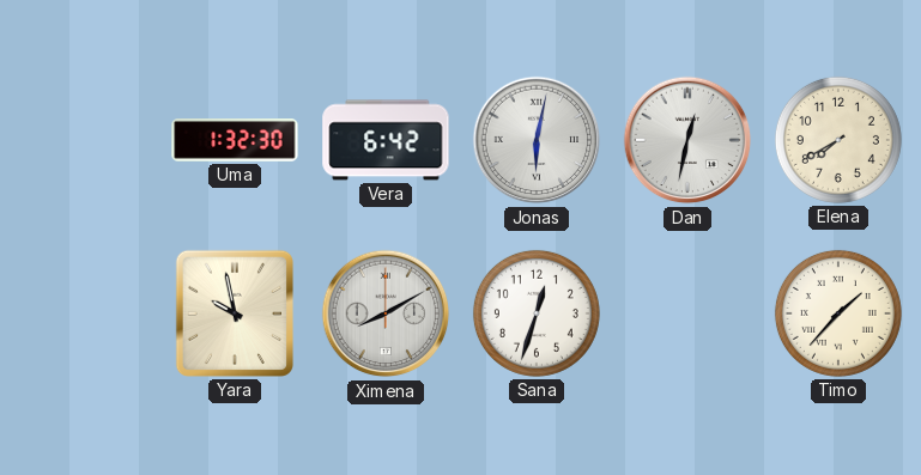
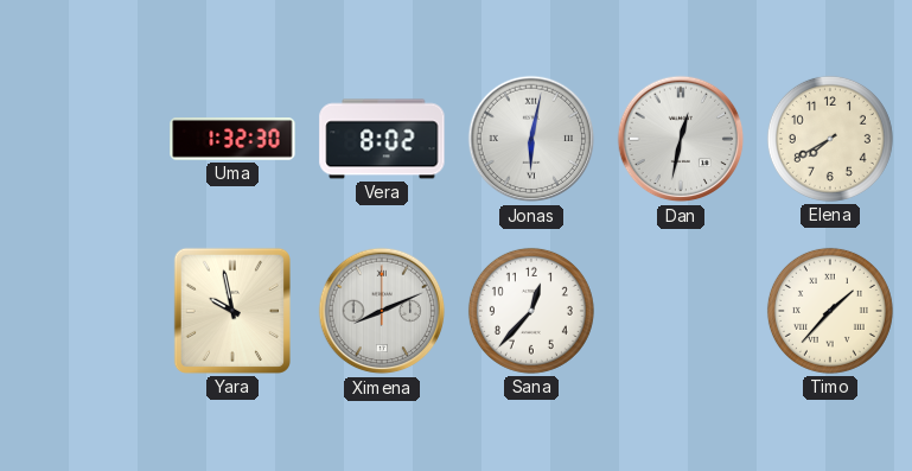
Vera: 6:42 -> 8:02
Ximena: 8:10 -> 8:11
Sana: 12:33 -> 12:37
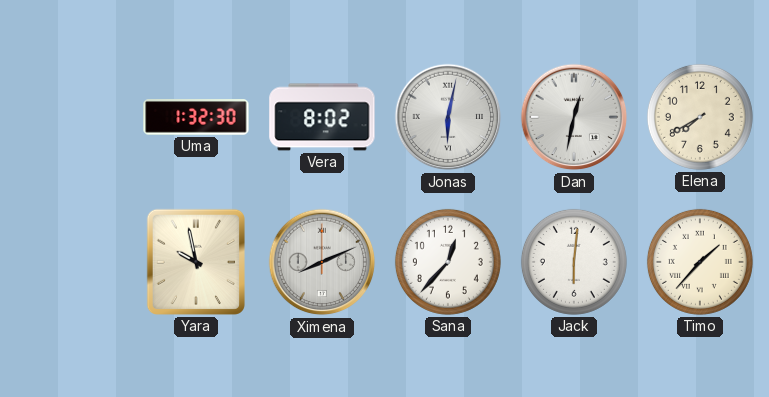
Jack: none -> 6:01
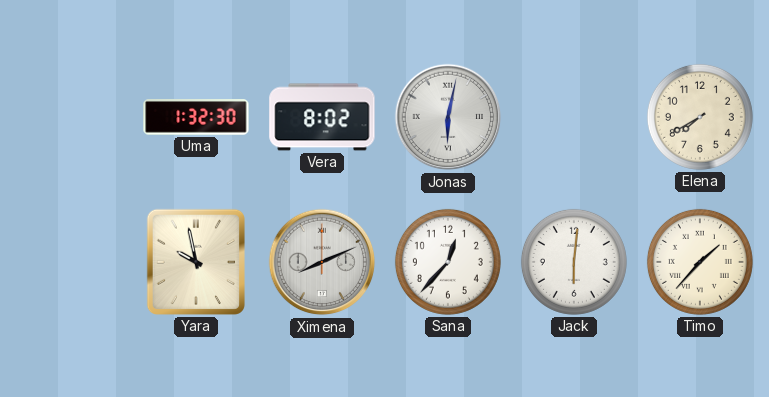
Dan: 12:32 -> none
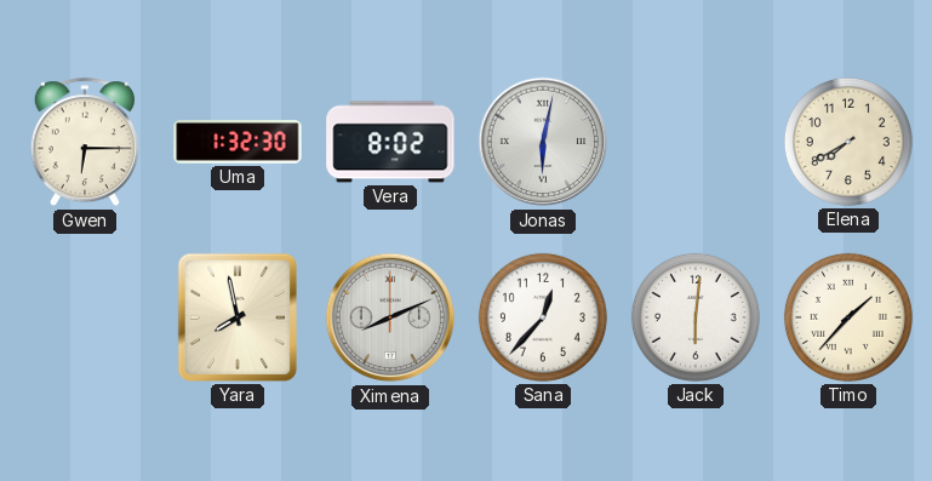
Gwen: none -> 6:15
Yara: 9:58 -> 7:58
